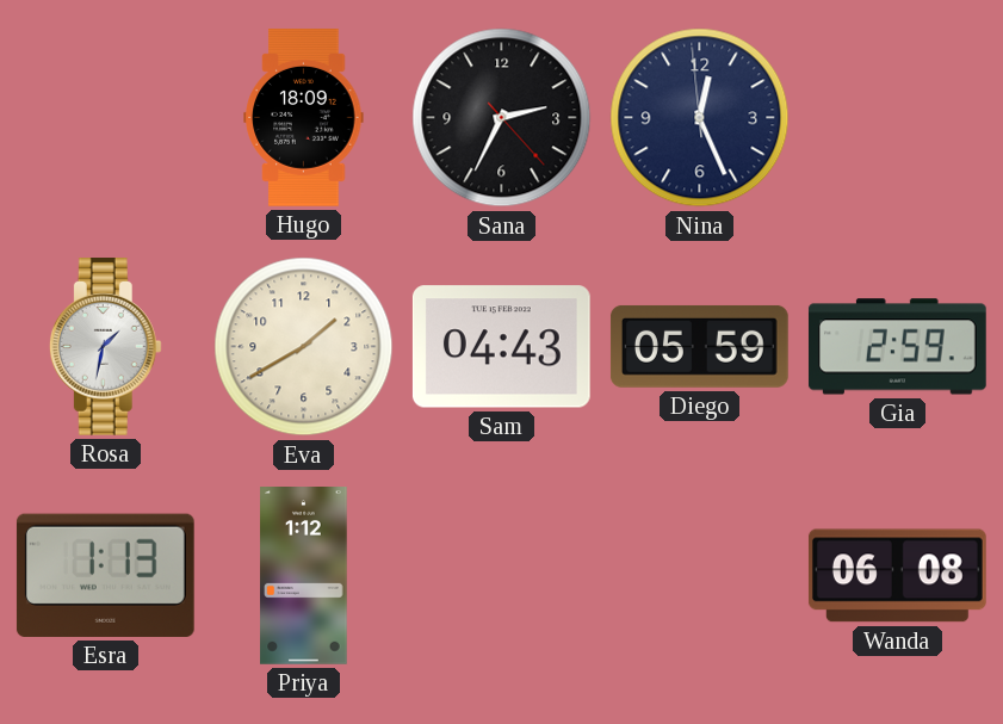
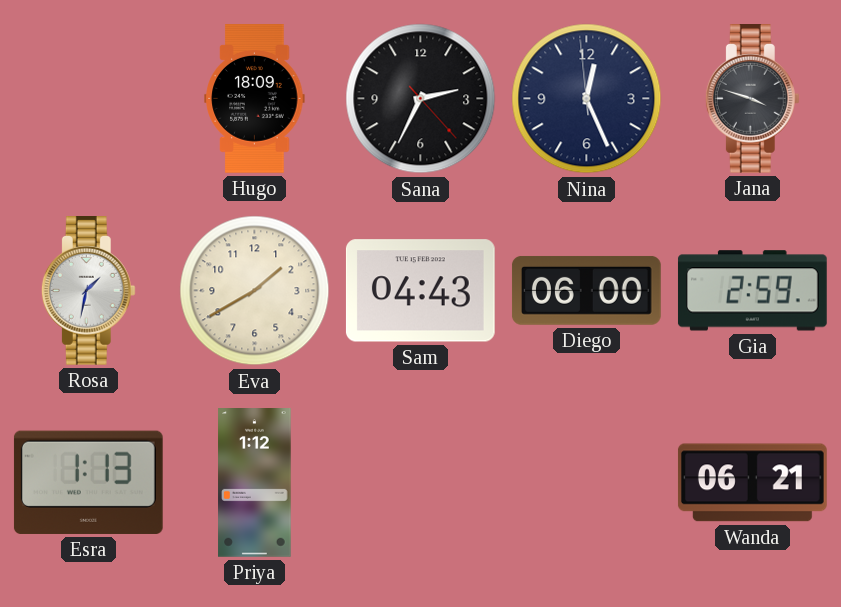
Jana: none -> 3:48
Diego: 05:59 -> 06:00
Wanda: 06:08 -> 06:21
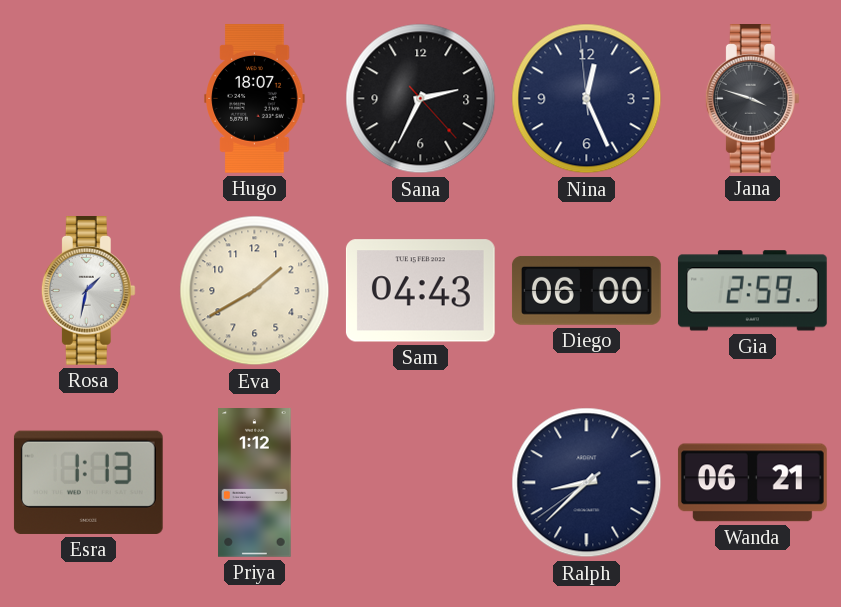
Hugo: 18:09 -> 18:07
Ralph: none -> 8:37
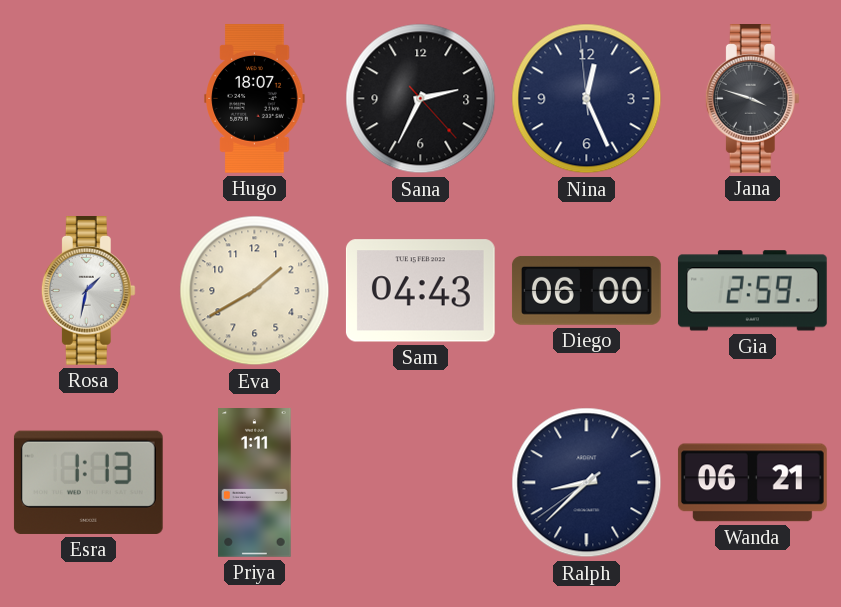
Priya: 1:12 -> 1:11
